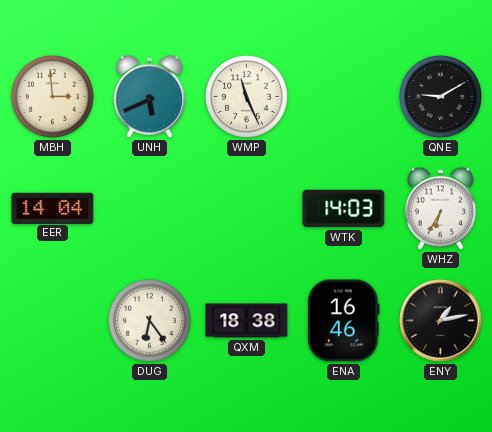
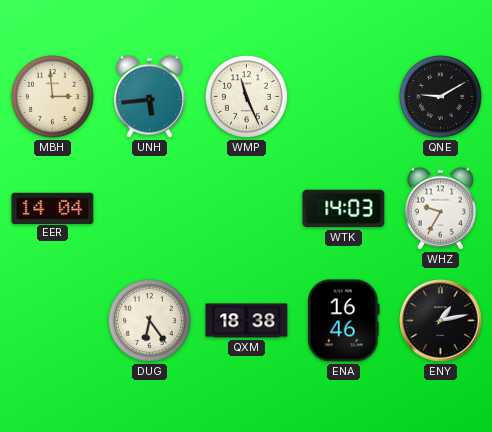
UNH: 5:41 -> 5:44
WHZ: 6:35 -> 9:35
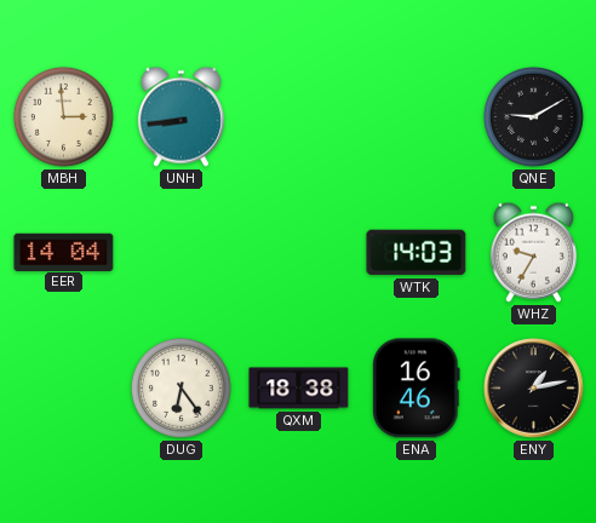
UNH: 5:44 -> 8:44
WMP: 11:26 -> none
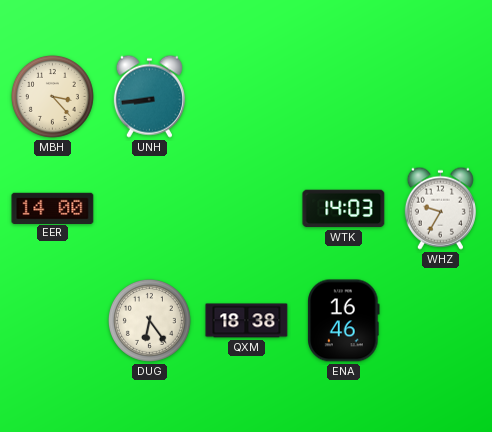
MBH: 2:59 -> 3:23
QNE: 9:10 -> none
EER: 14:04 -> 14:00
ENY: 1:13 -> none
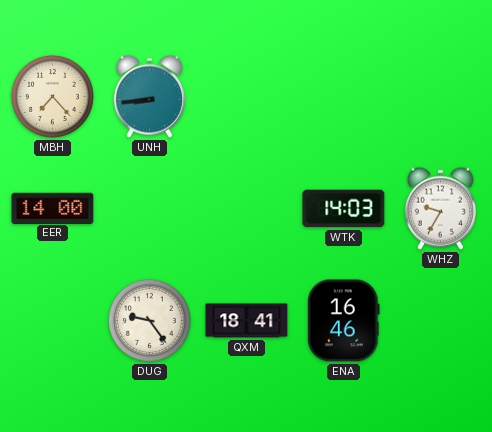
MBH: 3:23 -> 7:23
DUG: 6:24 -> 9:24
QXM: 18:38 -> 18:41
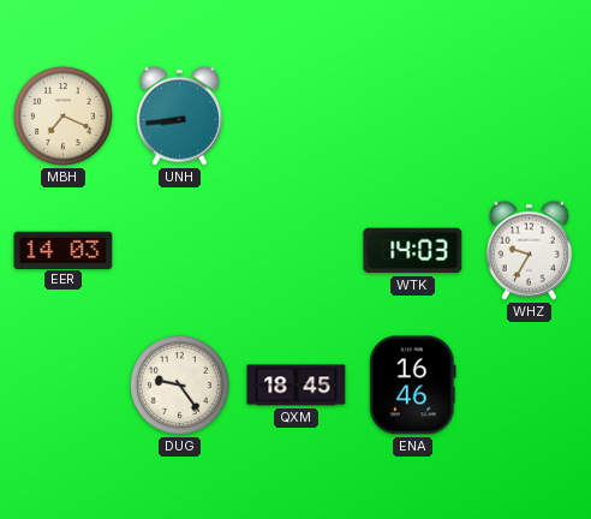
MBH: 7:23 -> 7:19
EER: 14:00 -> 14:03
QXM: 18:41 -> 18:45
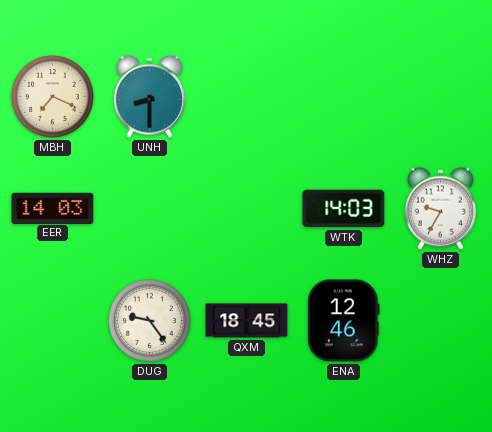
UNH: 8:44 -> 8:30
ENA: 16:46 -> 12:46
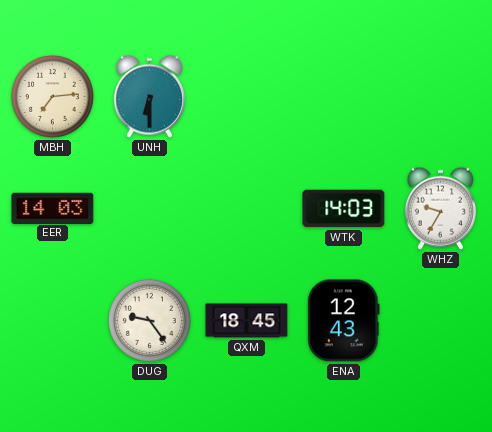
MBH: 7:19 -> 7:14
UNH: 8:30 -> 6:30
ENA: 12:46 -> 12:43
